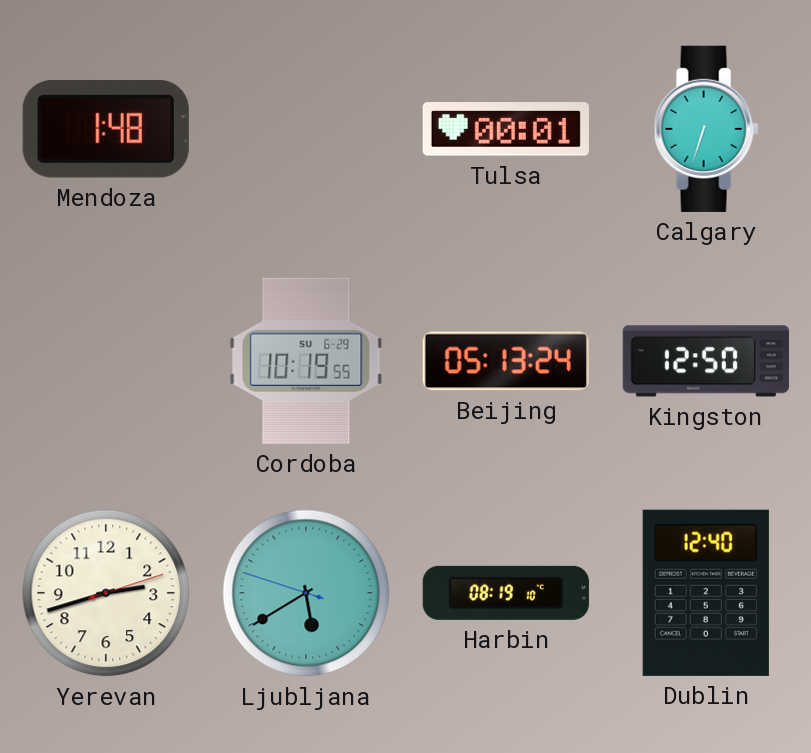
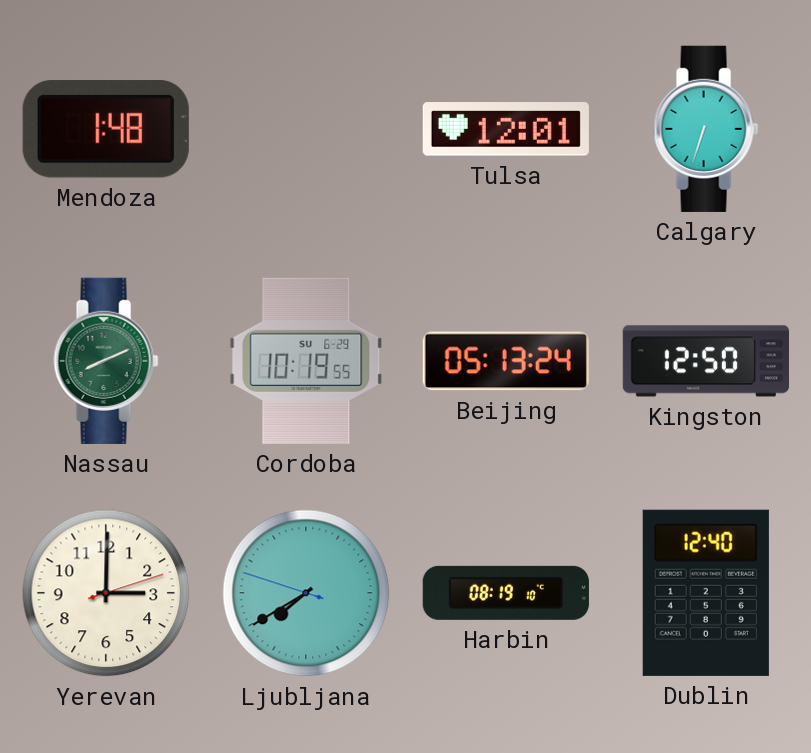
Tulsa: 00:01 -> 12:01
Nassau: none -> 8:11
Yerevan: 2:42 -> 3:00
Ljubljana: 5:39 -> 7:39
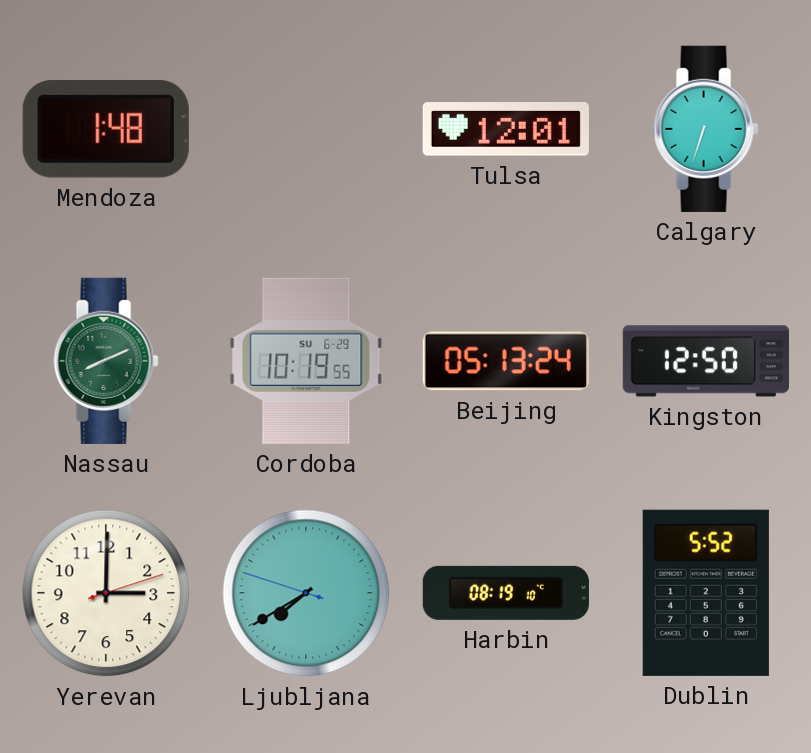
Dublin: 12:40 -> 5:52
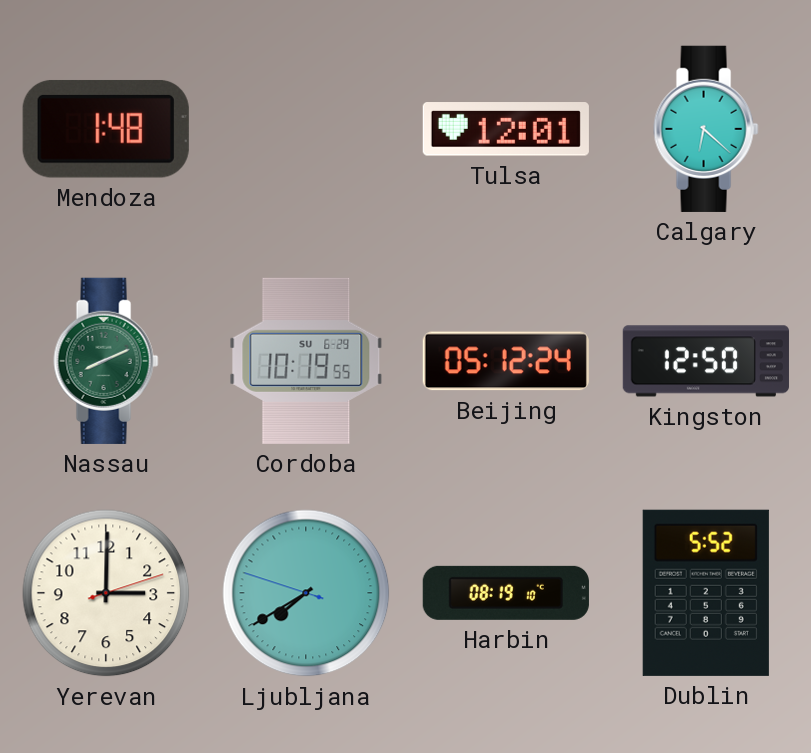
Calgary: 6:33 -> 6:22
Beijing: 05:13 -> 05:12
